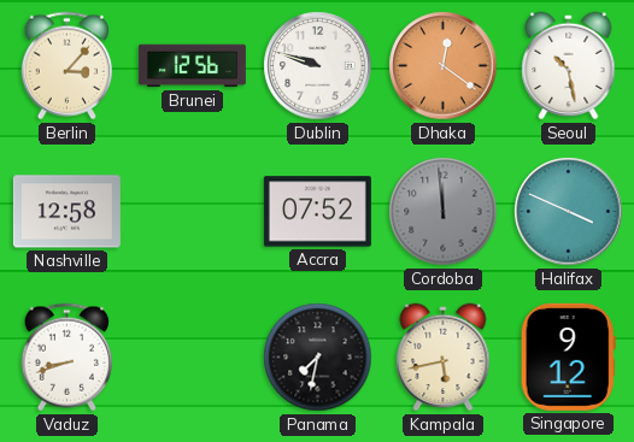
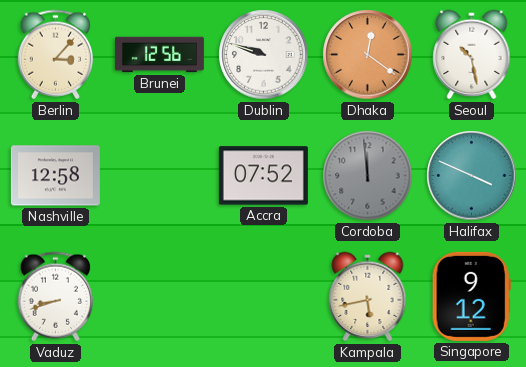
Panama: 7:32 -> none
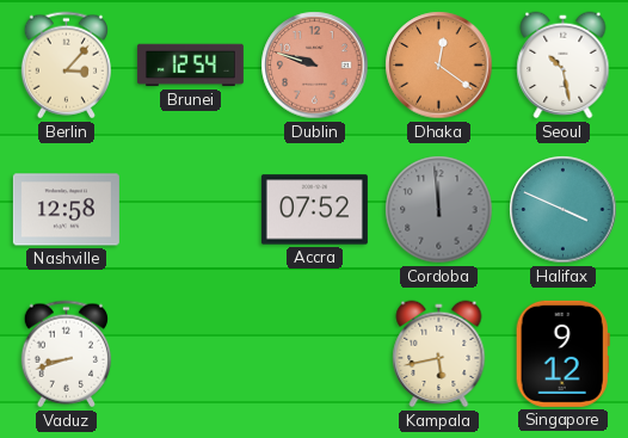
Brunei: 12:56 -> 12:54
Dublin dial: white -> salmon
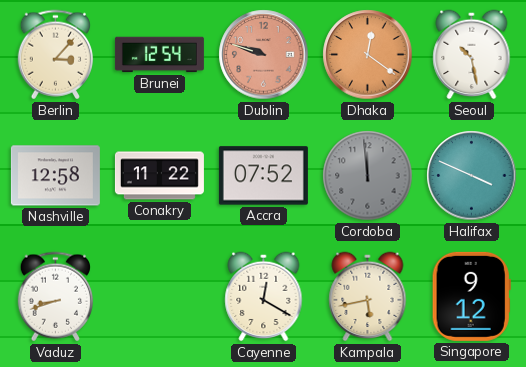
Conakry: none -> 11:22
Cayenne: none -> 12:20
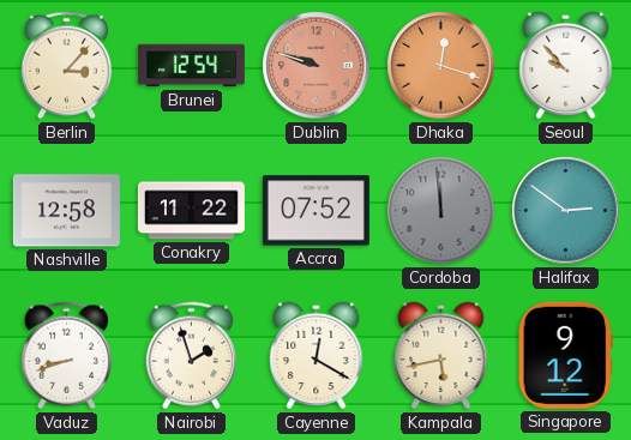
Dhaka: 12:21 -> 12:18
Seoul: 10:28 -> 9:53
Halifax: 3:49 -> 2:51
Nairobi: none -> 1:57
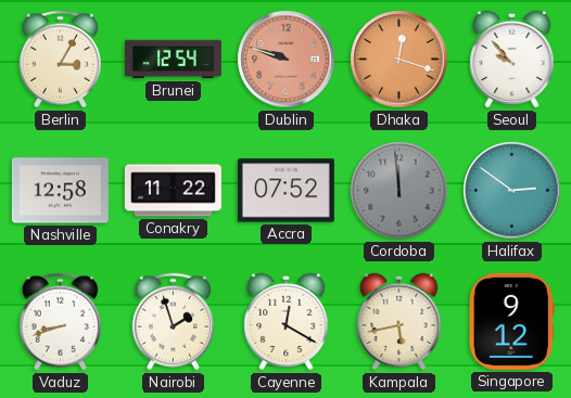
Berlin: 3:07 -> 3:05
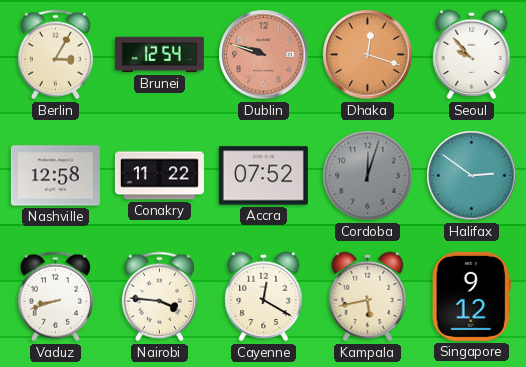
Cordoba: 11:59 -> 12:03
Nairobi: 1:57 -> 3:46
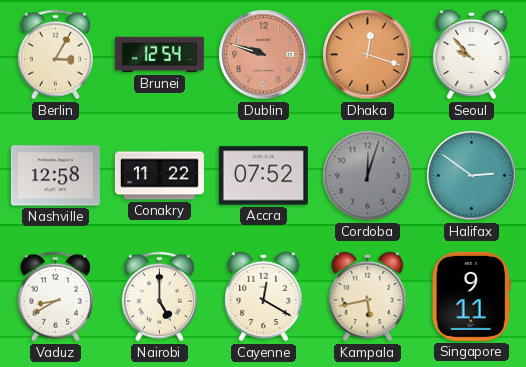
Vaduz: 8:42 -> 8:40
Nairobi: 3:46 -> 5:00
Singapore: 9:12 -> 9:11
